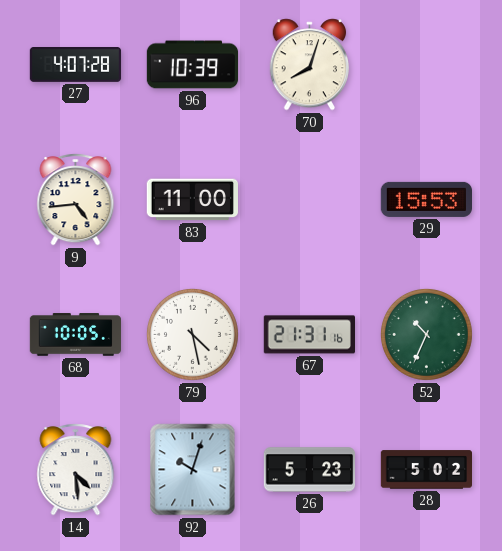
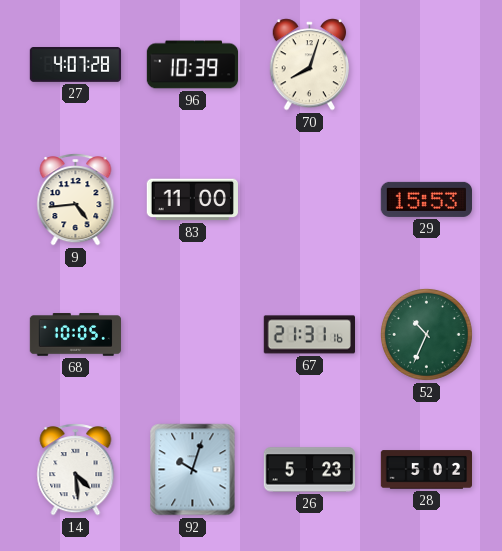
79: 4:28 -> none
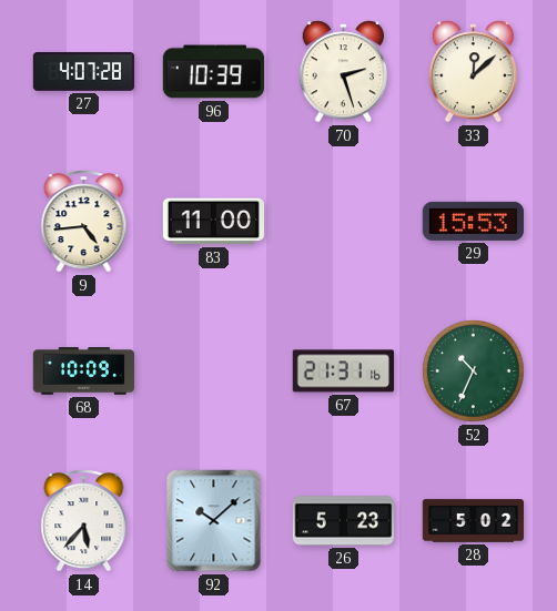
70: 8:03 -> 2:27
33: none -> 12:08
68: 10:05 -> 10:09
14: 4:29 -> 5:37
92: 10:03 -> 10:08
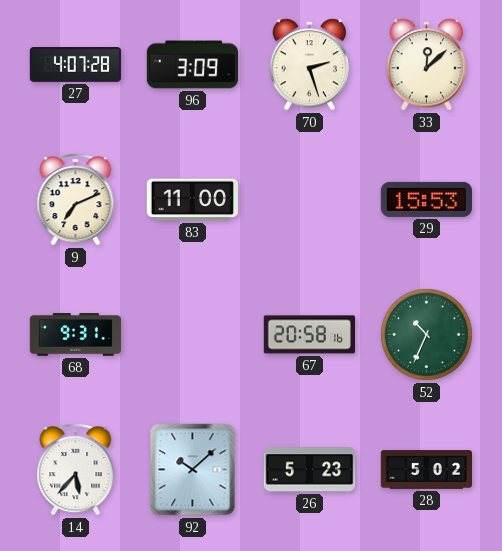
96: 10:39 -> 3:09
9: 4:44 -> 7:11
68: 10:09 -> 9:31
67: 21:31 -> 20:58
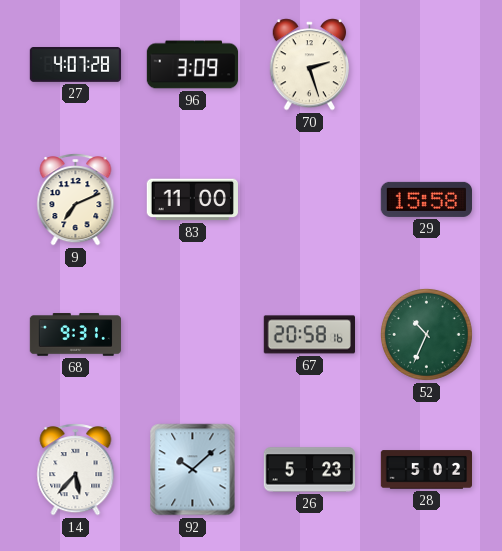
33: 12:08 -> none
29: 15:53 -> 15:58
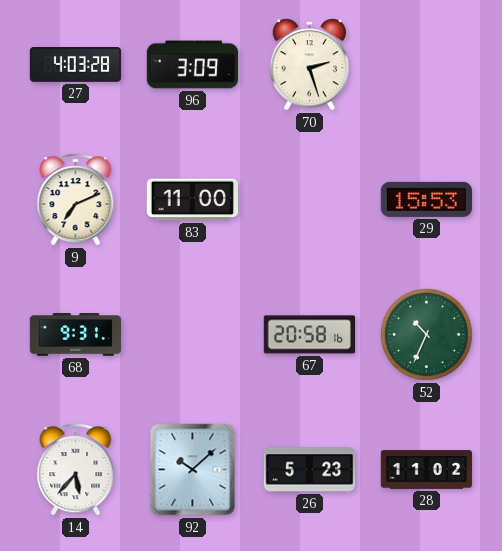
27: 4:07 -> 4:03
29: 15:58 -> 15:53
28: 5:02 -> 11:02
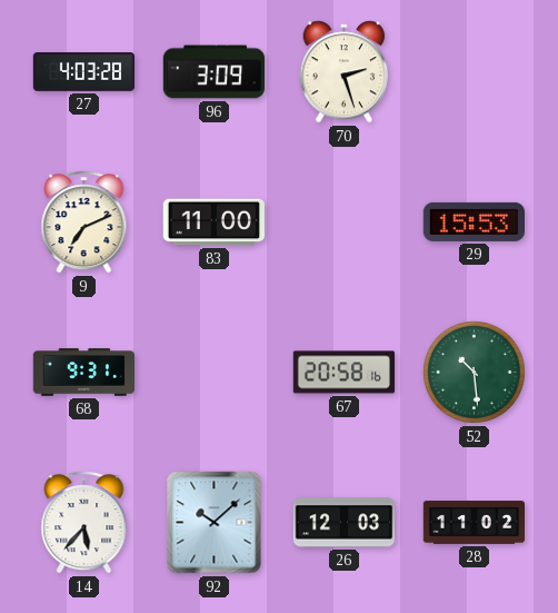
52: 10:34 -> 10:29
26: 5:23 -> 12:03
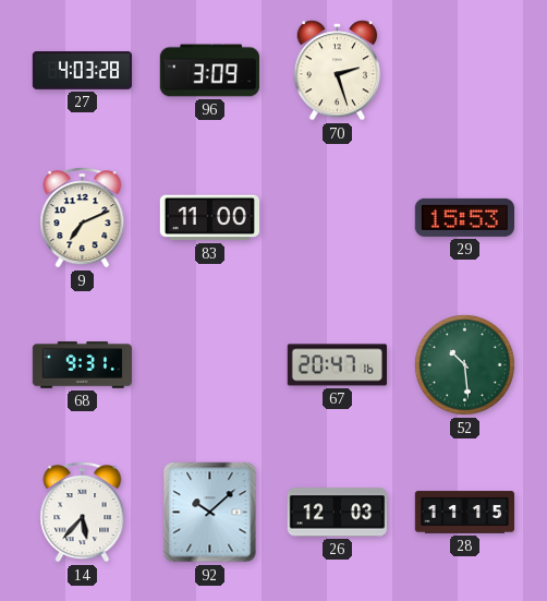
67: 20:58 -> 20:47
28: 11:02 -> 11:15
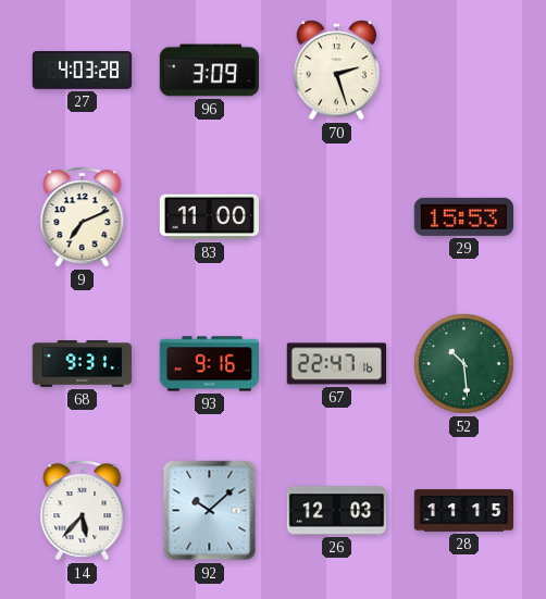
93: none -> 9:16
67: 20:47 -> 22:47
